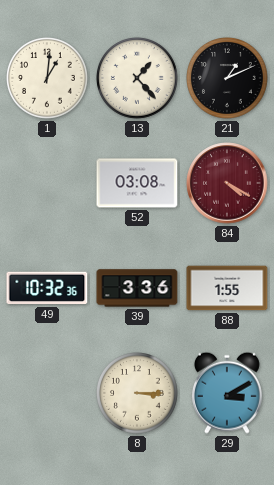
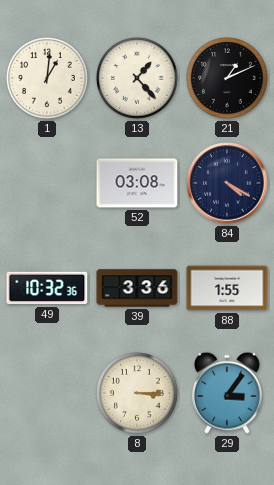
84 dial: burgundy -> navy
29: 3:10 -> 3:06
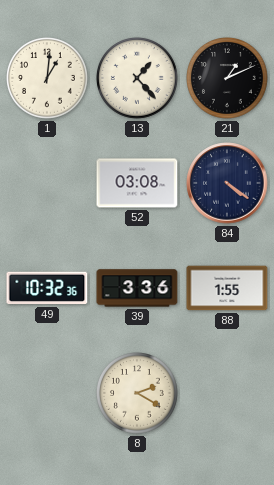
84: 4:20 -> 4:21
8: 3:15 -> 2:20
29: 3:06 -> none
